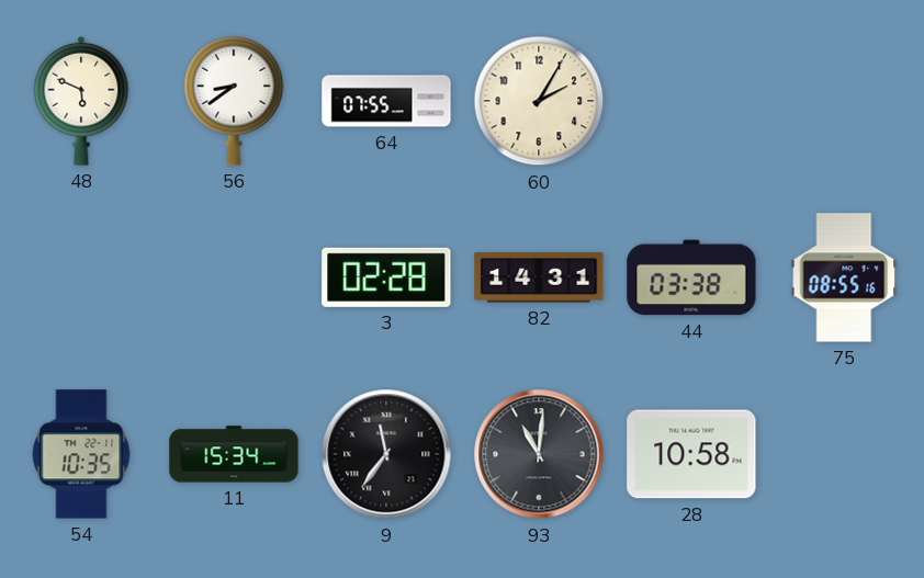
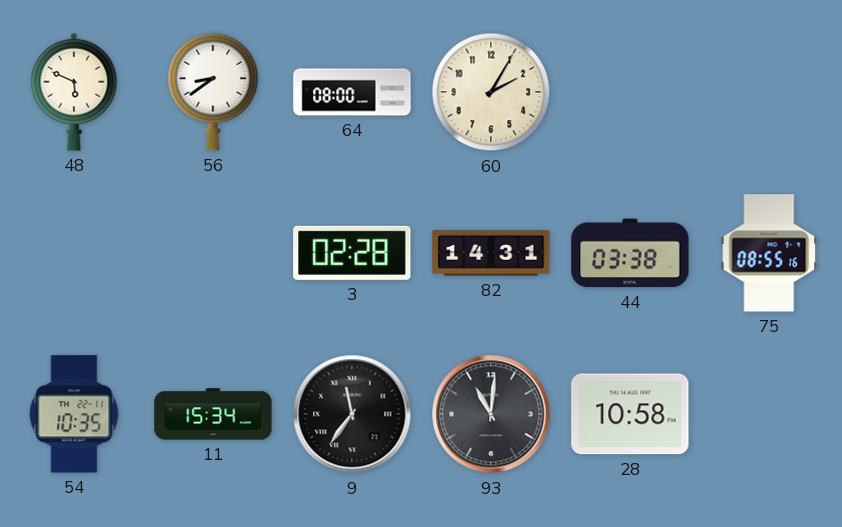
64: 07:55 -> 08:00
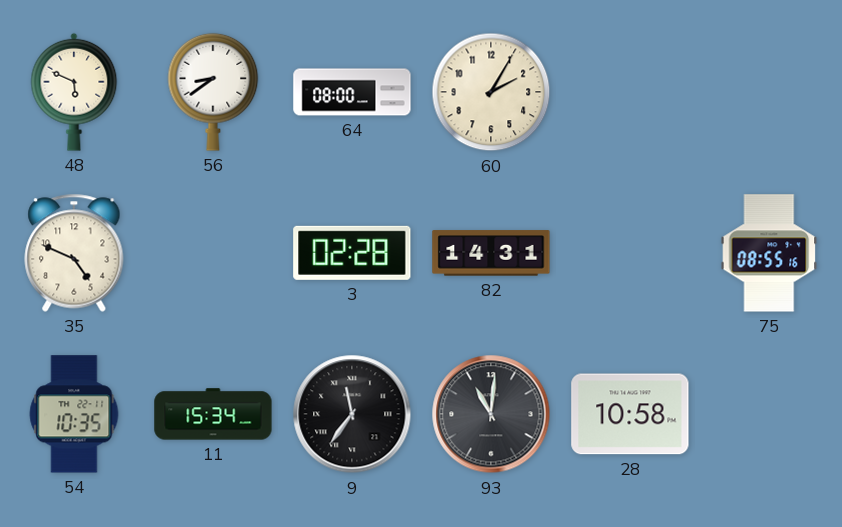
35: none -> 4:49
44: 03:38 -> none
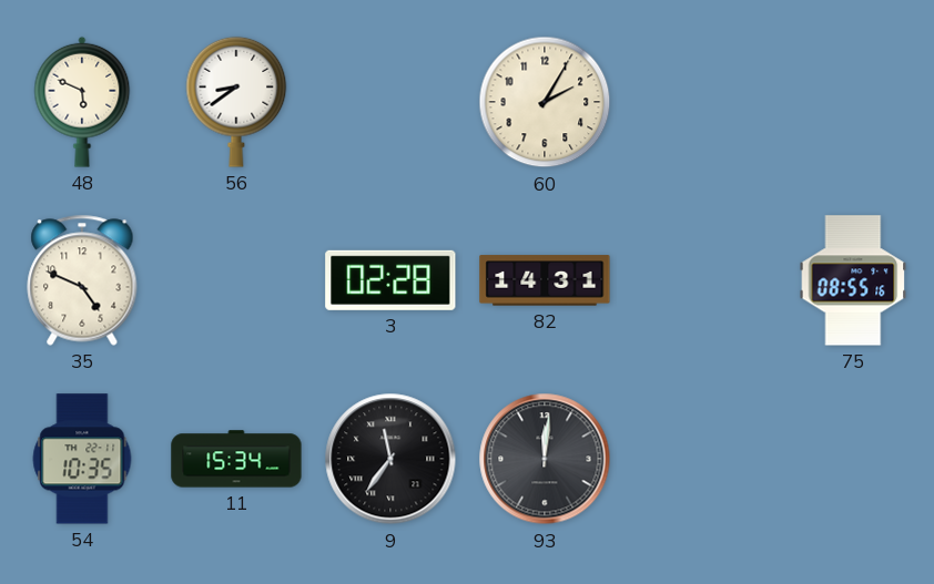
64: 08:00 -> none
93: 11:01 -> 12:01
28: 10:58 -> none
